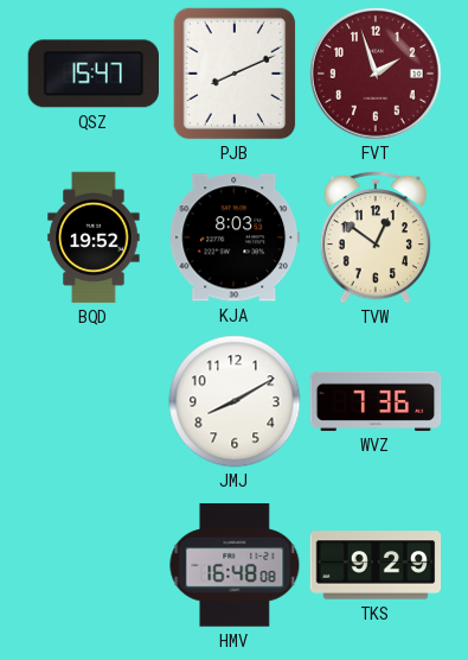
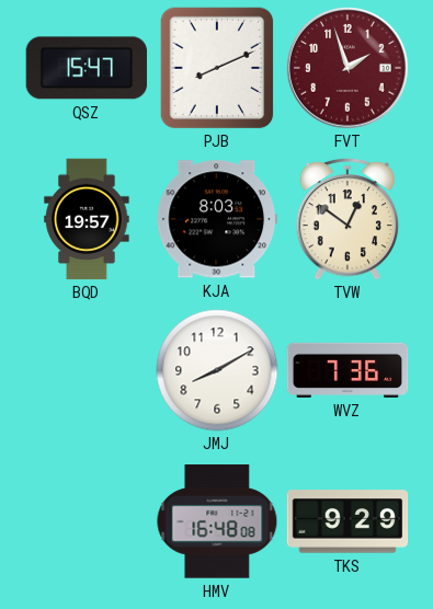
BQD: 19:52 -> 19:57
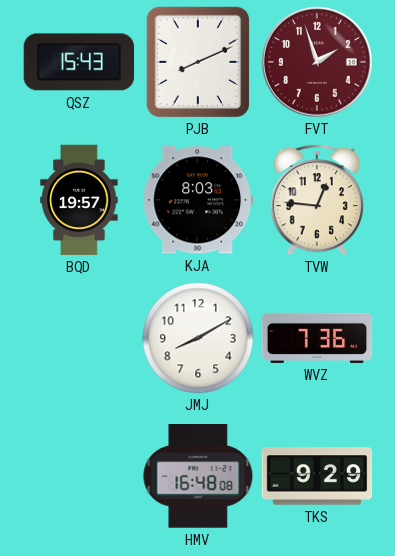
QSZ: 15:47 -> 15:43
TVW: 12:51 -> 12:46
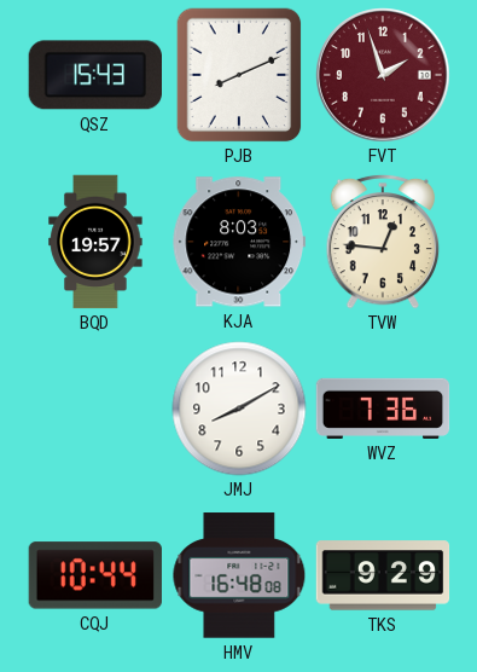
CQJ: none -> 10:44
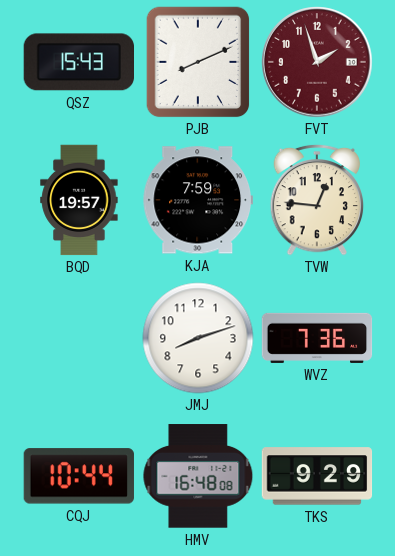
KJA: 8:03 -> 7:59
JMJ: 8:10 -> 8:12
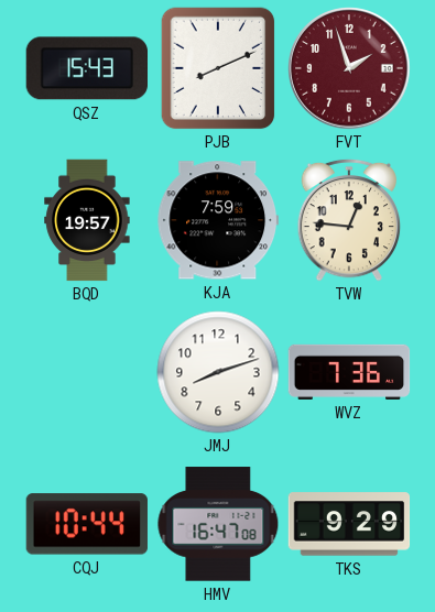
HMV: 16:48 -> 16:47
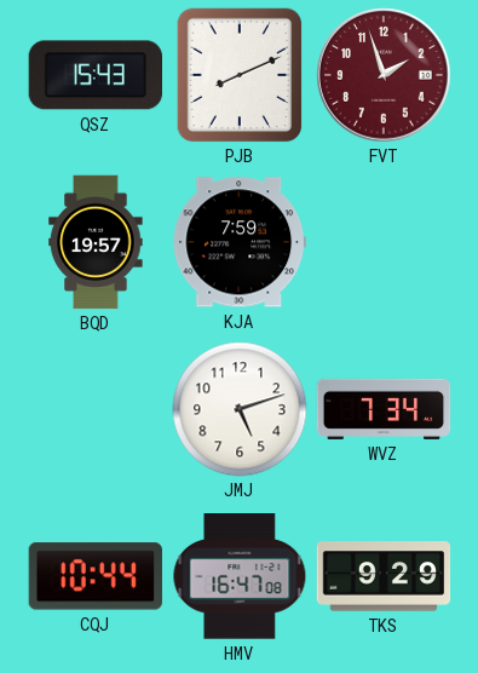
TVW: 12:46 -> none
JMJ: 8:12 -> 5:12
WVZ: 7:36 -> 7:34
